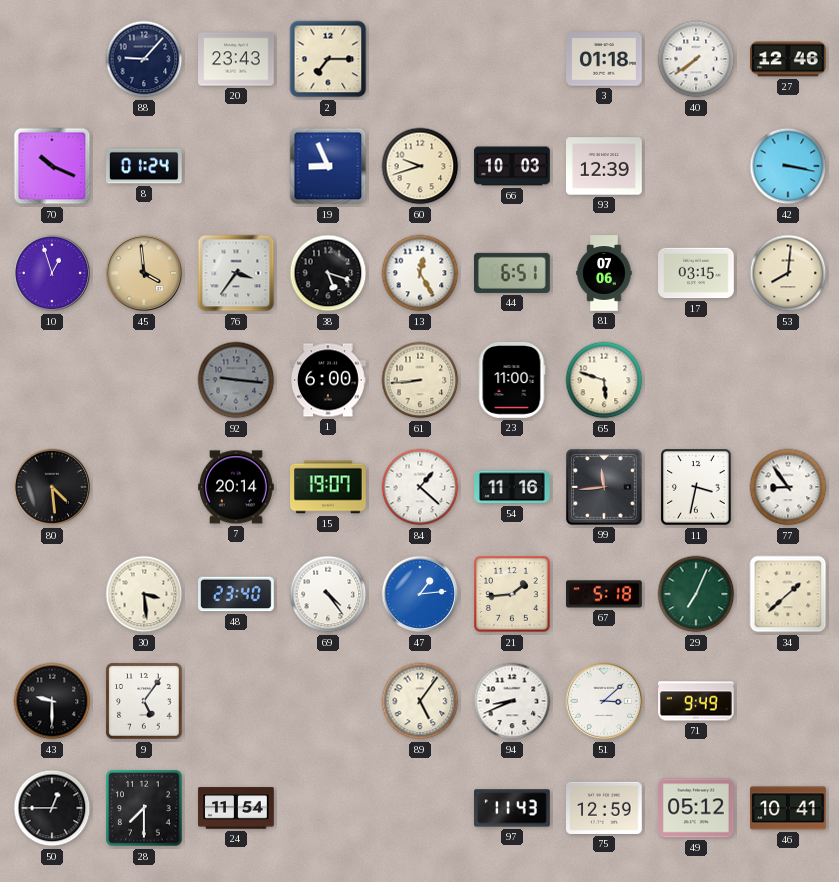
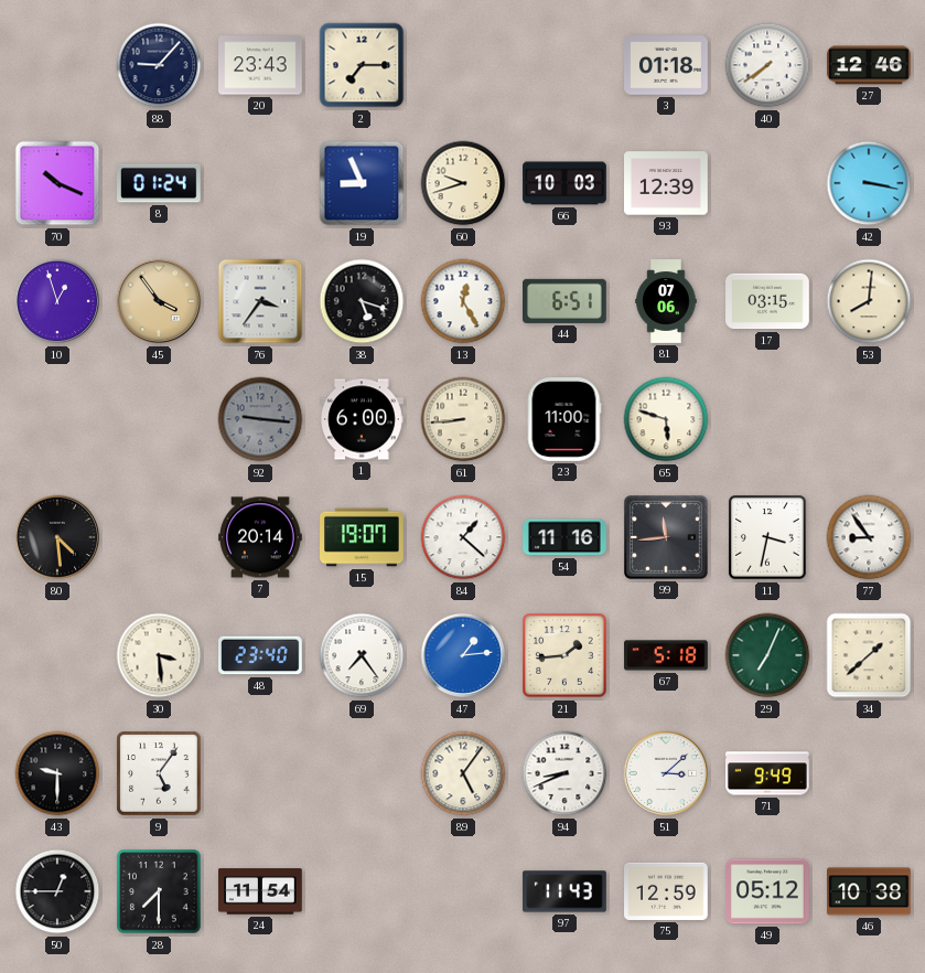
45: 3:59 -> 3:54
69: 4:24 -> 7:24
46: 10:41 -> 10:38
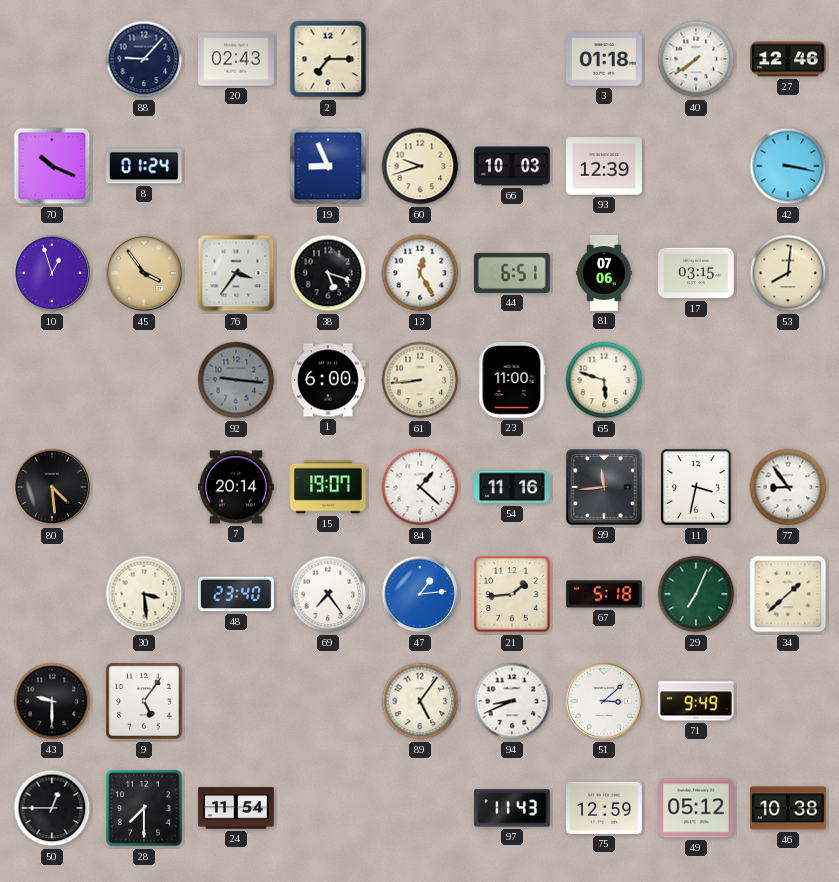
20: 23:43 -> 02:43
